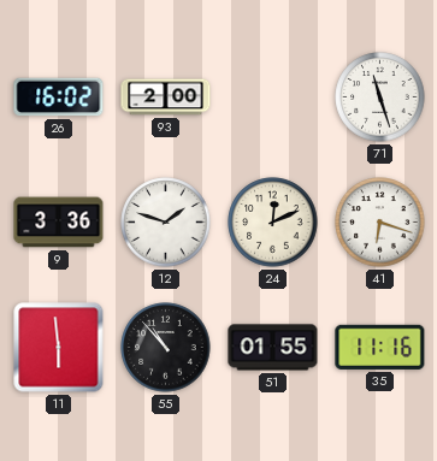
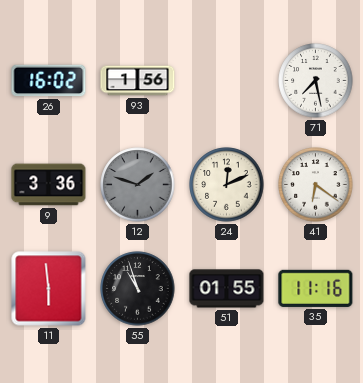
93: 2:00 -> 1:56
71: 11:27 -> 7:28
12 dial: white -> grey
41: 6:18 -> 6:21
55: 10:53 -> 10:57
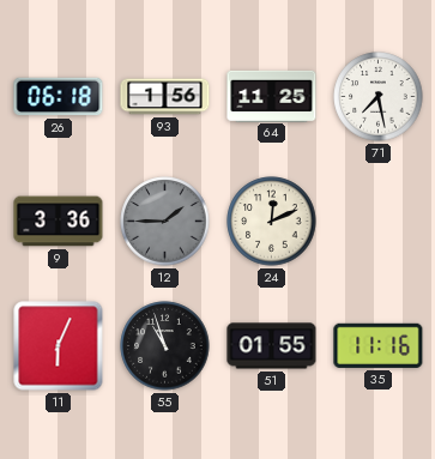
26: 16:02 -> 06:18
64: none -> 11:25
12: 1:48 -> 1:45
41: 6:21 -> none
11: 5:59 -> 6:04
